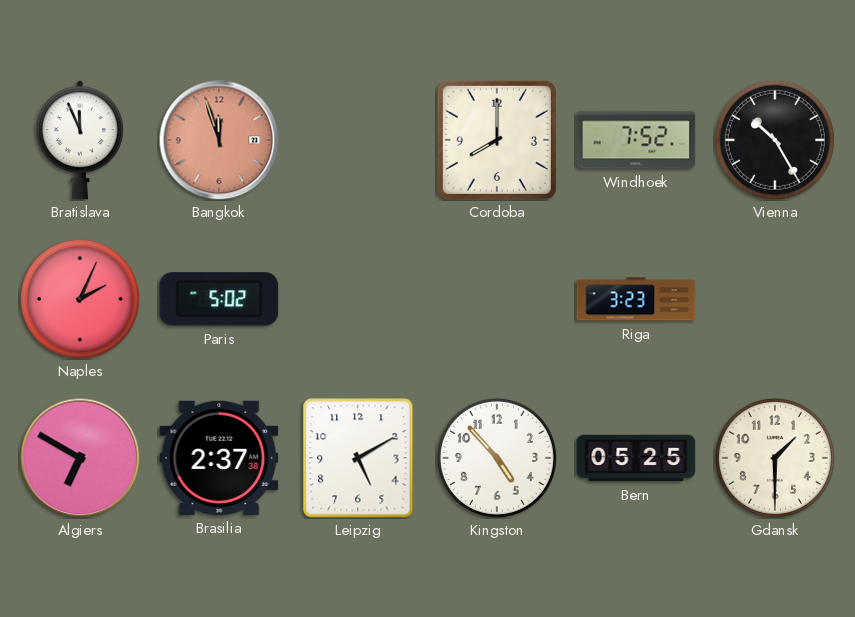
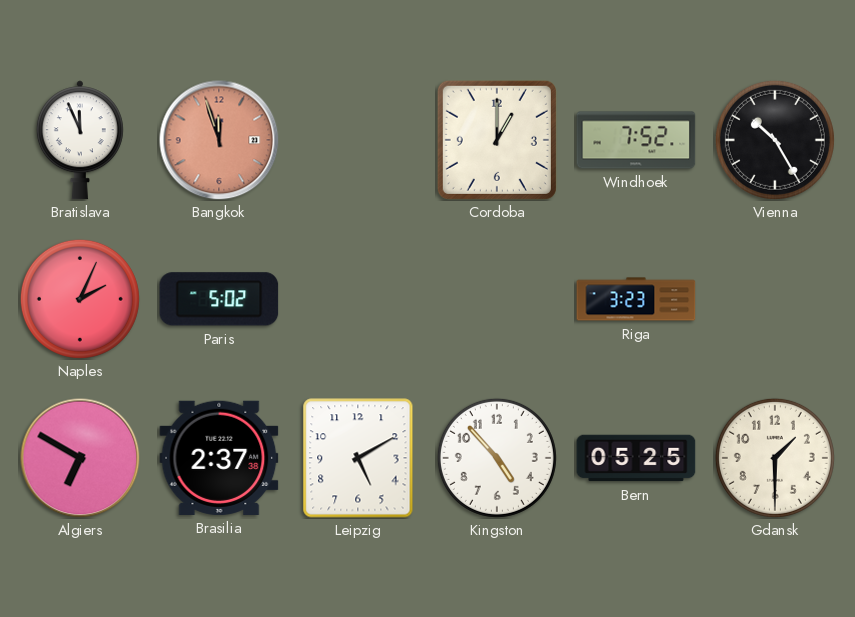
Cordoba: 8:00 -> 1:00
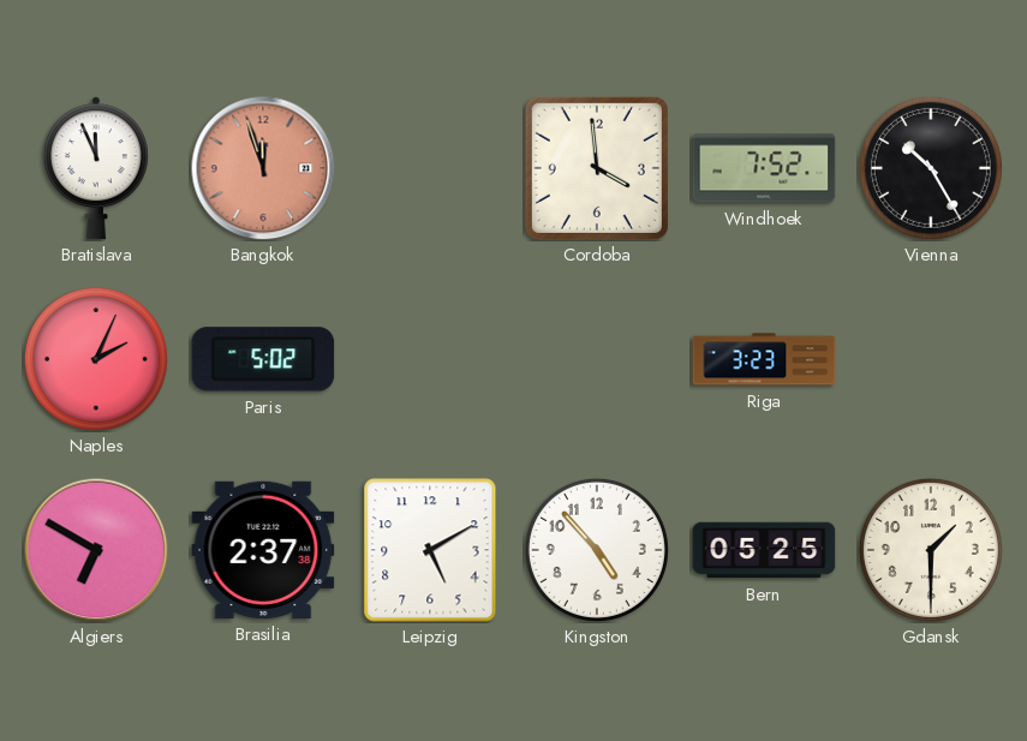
Cordoba: 1:00 -> 3:59
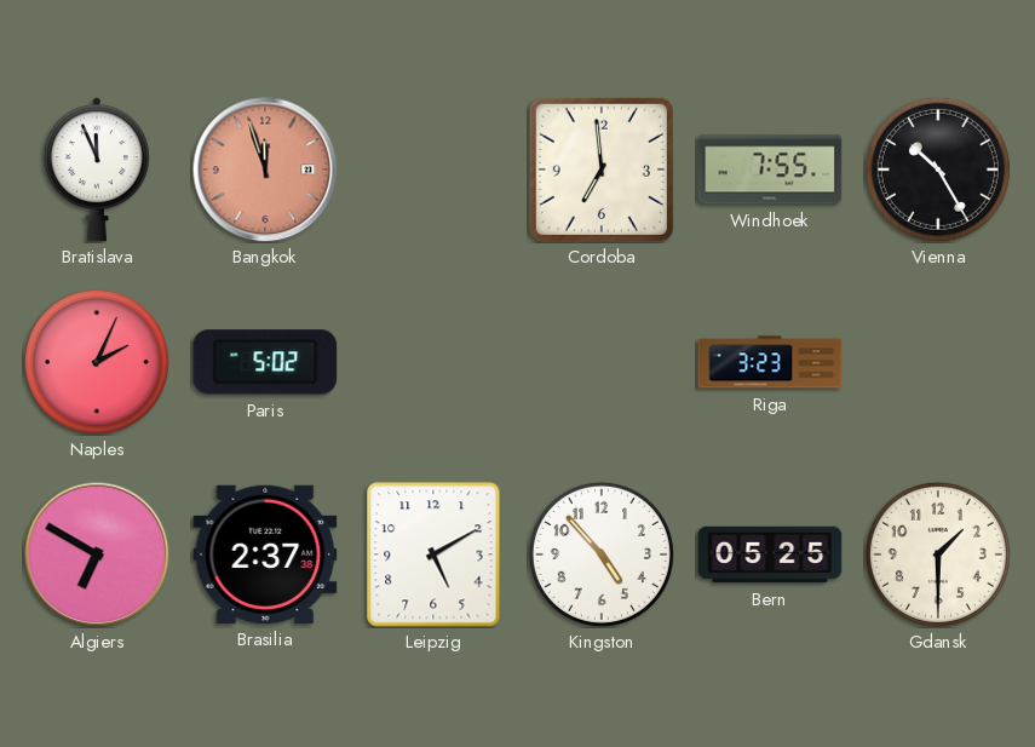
Cordoba: 3:59 -> 6:59
Windhoek: 7:52 -> 7:55
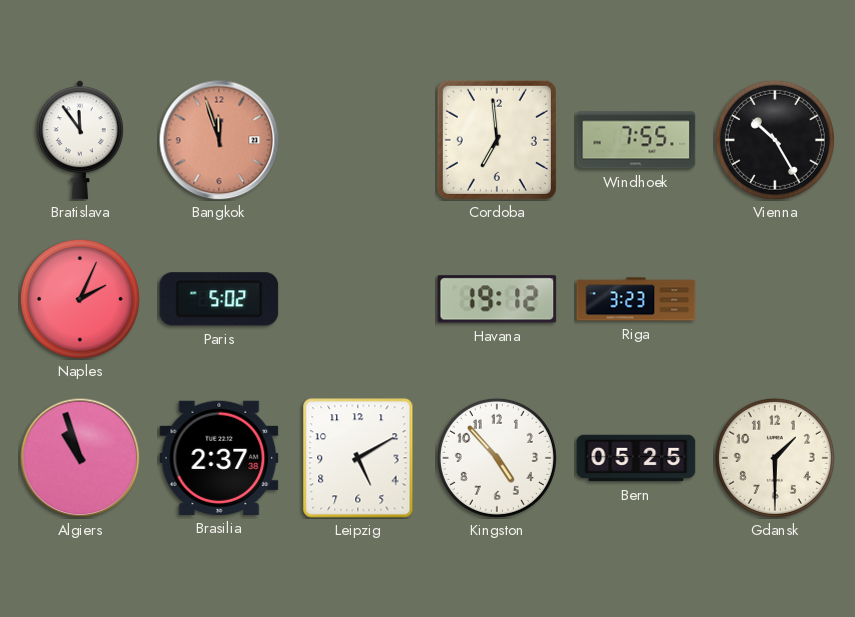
Bratislava: 11:56 -> 11:54
Havana: none -> 19:12
Algiers: 6:50 -> 10:57
